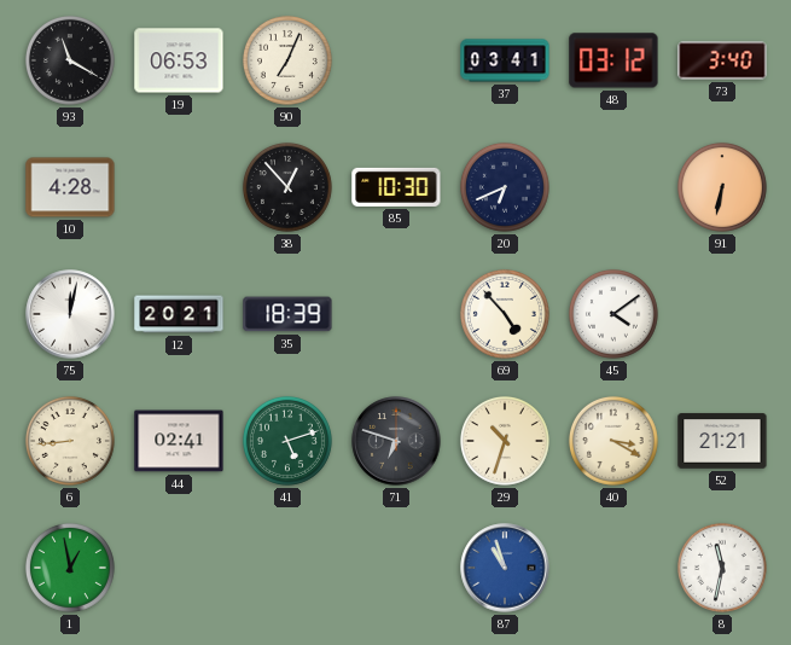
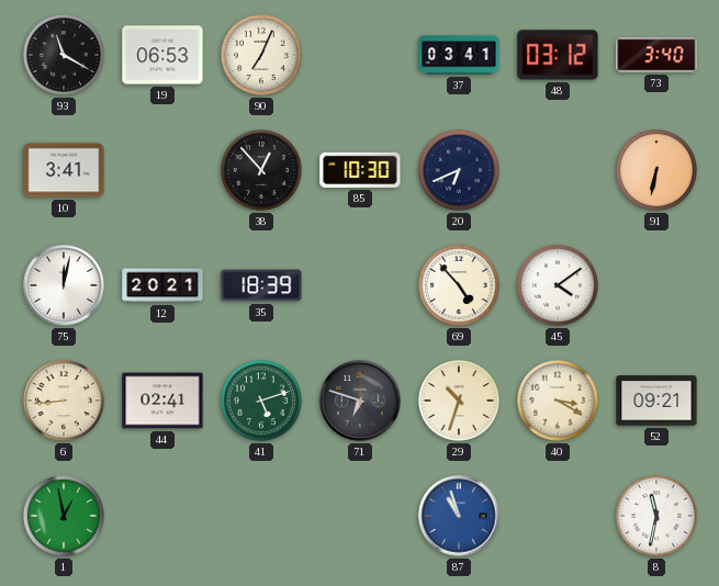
10: 4:28 -> 3:41
52: 21:21 -> 09:21
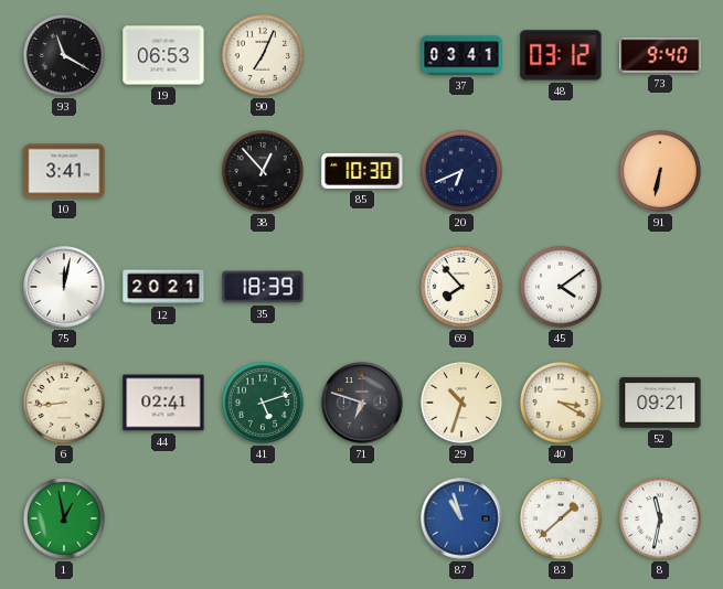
73: 3:40 -> 9:40
69: 4:53 -> 7:53
83: none -> 1:38
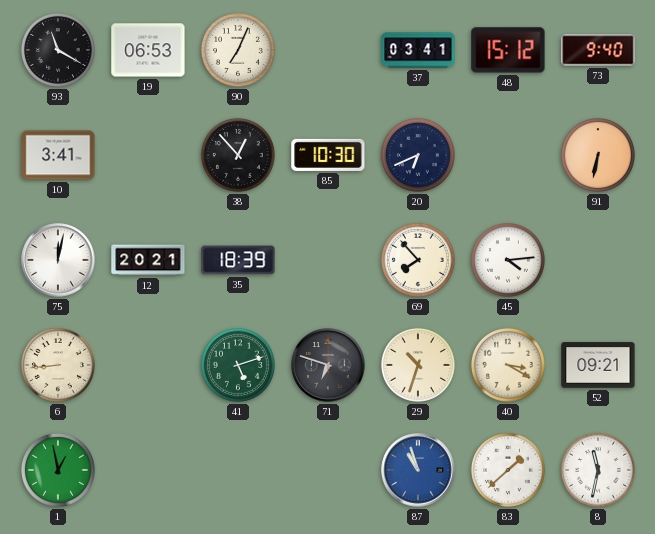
48: 03:12 -> 15:12
45: 4:09 -> 4:14
44: 02:41 -> none
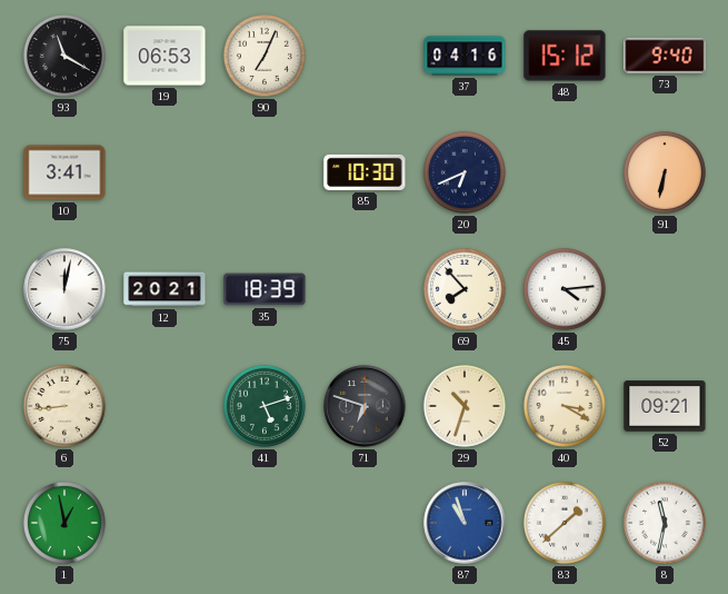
37: 03:41 -> 04:16
38: 12:53 -> none
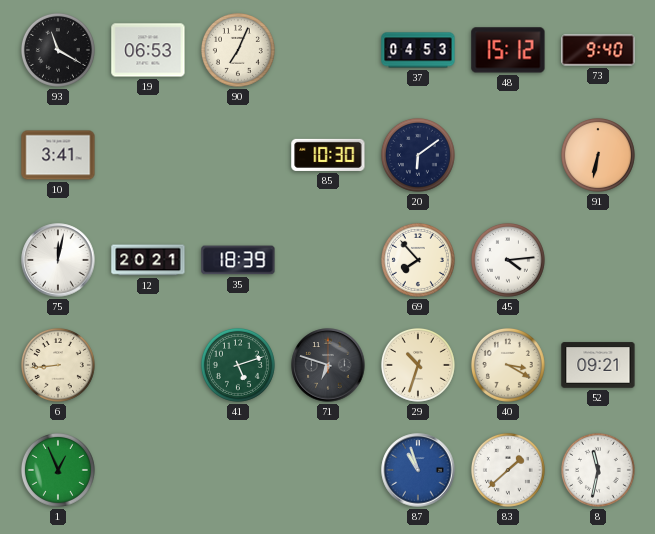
37: 04:16 -> 04:53
20: 6:41 -> 6:09
1: 12:58 -> 12:56
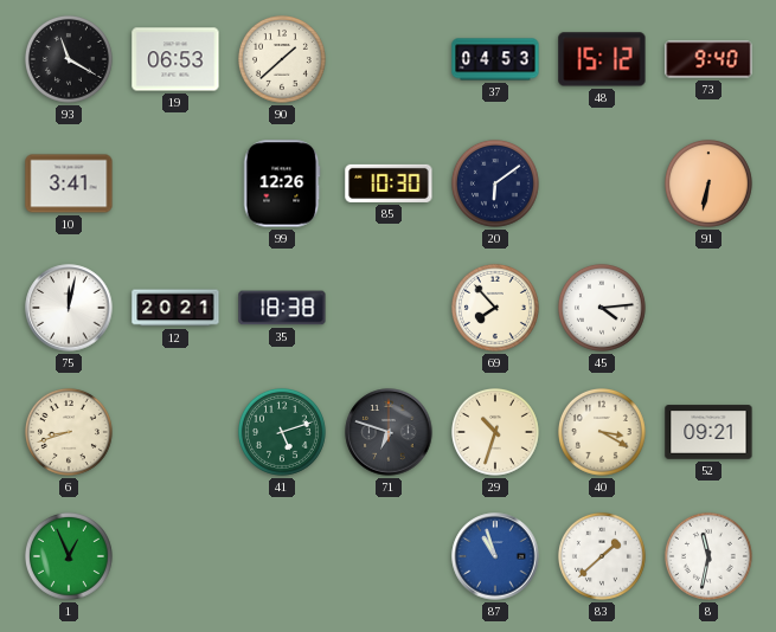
90: 7:04 -> 1:38
99: none -> 12:26
35: 18:39 -> 18:38
6: 8:44 -> 8:42
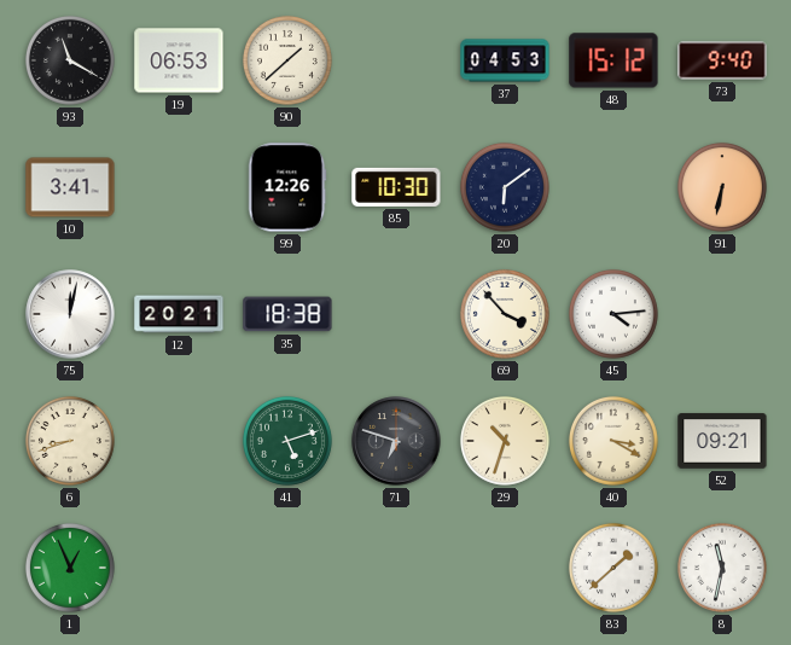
69: 7:53 -> 3:53
87: 10:57 -> none
